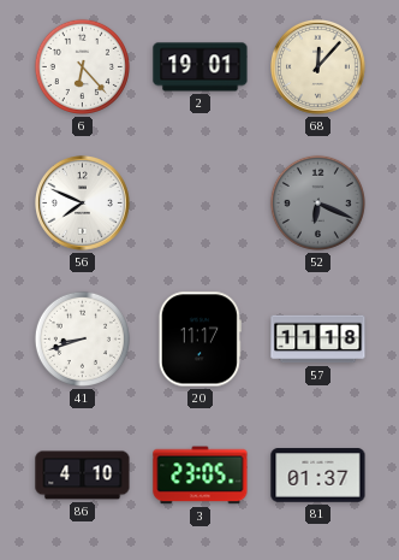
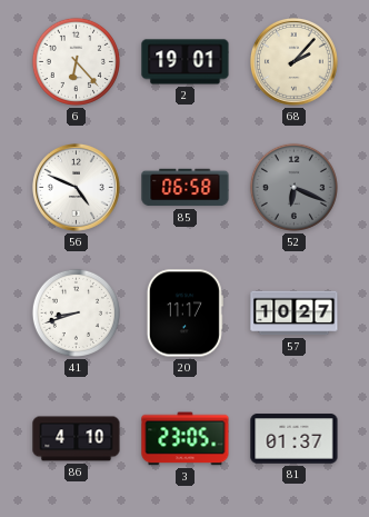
68: 12:07 -> 2:07
56: 7:49 -> 4:49
85: none -> 06:58
57: 11:18 -> 10:27
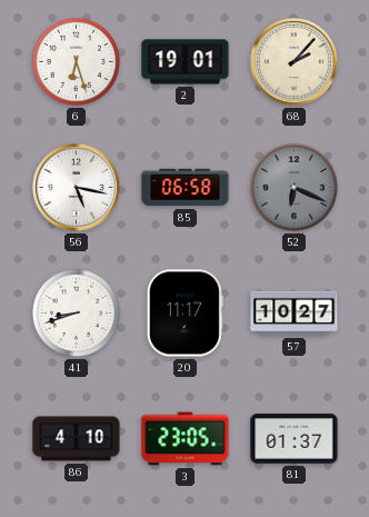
6: 6:23 -> 6:27
56: 4:49 -> 5:17
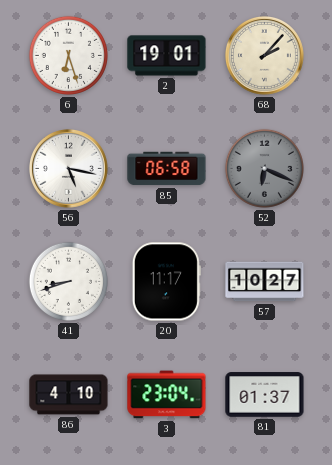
3: 23:05 -> 23:04
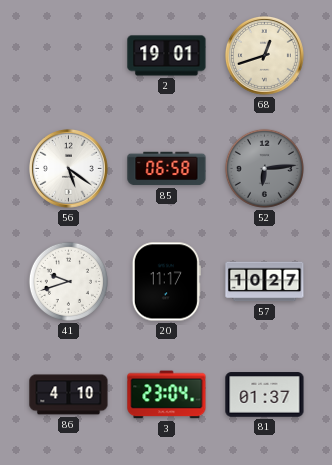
6: 6:27 -> none
68: 2:07 -> 12:42
56: 5:17 -> 5:21
52: 6:19 -> 6:14
41: 8:42 -> 9:42
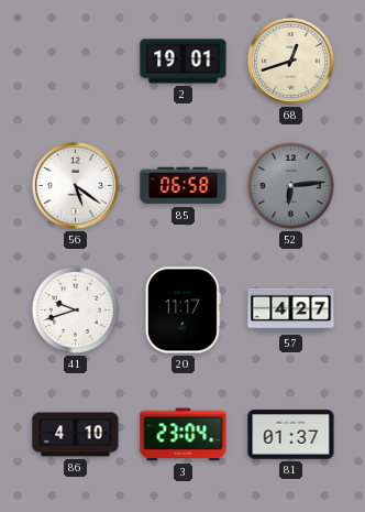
57: 10:27 -> 4:27
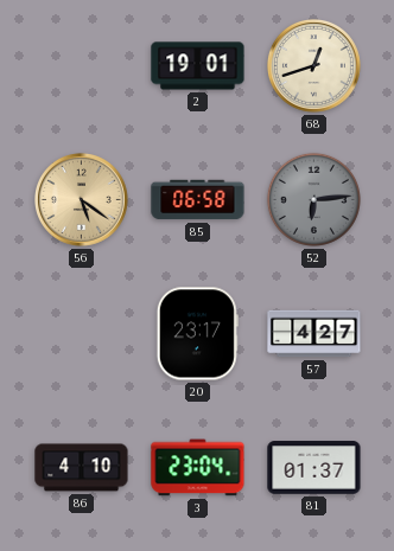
56 dial: white -> champagne
41: 9:42 -> none
20: 11:17 -> 23:17
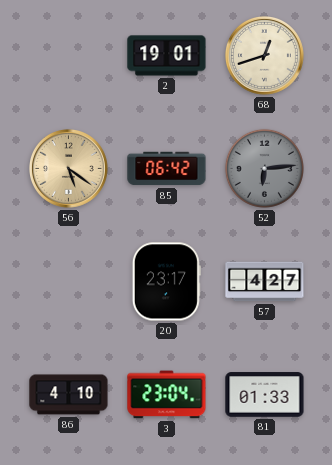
85: 06:58 -> 06:42
81: 01:37 -> 01:33
